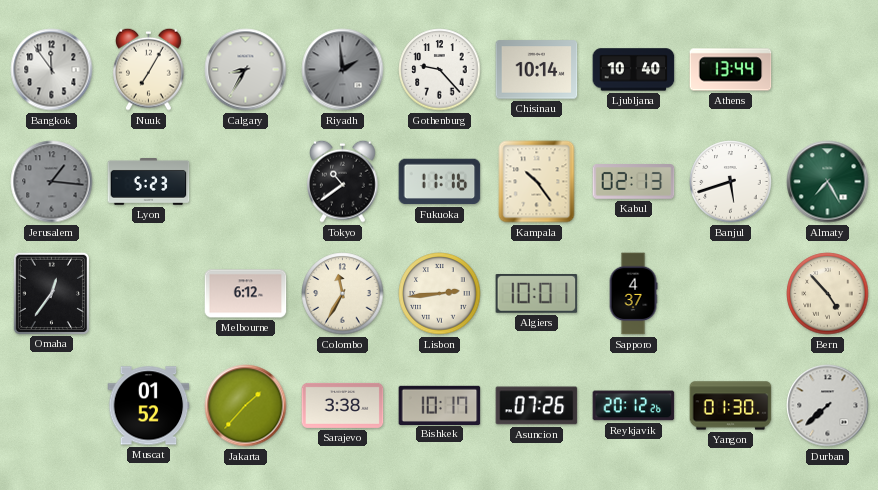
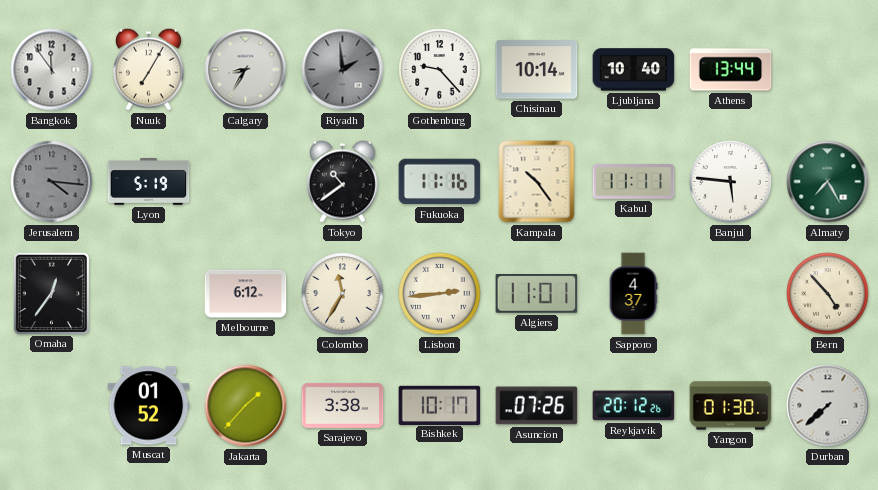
Jerusalem: 1:16 -> 4:16
Lyon: 5:23 -> 5:19
Kabul: 02:13 -> 11:11
Banjul: 5:42 -> 5:46
Algiers: 10:01 -> 11:01
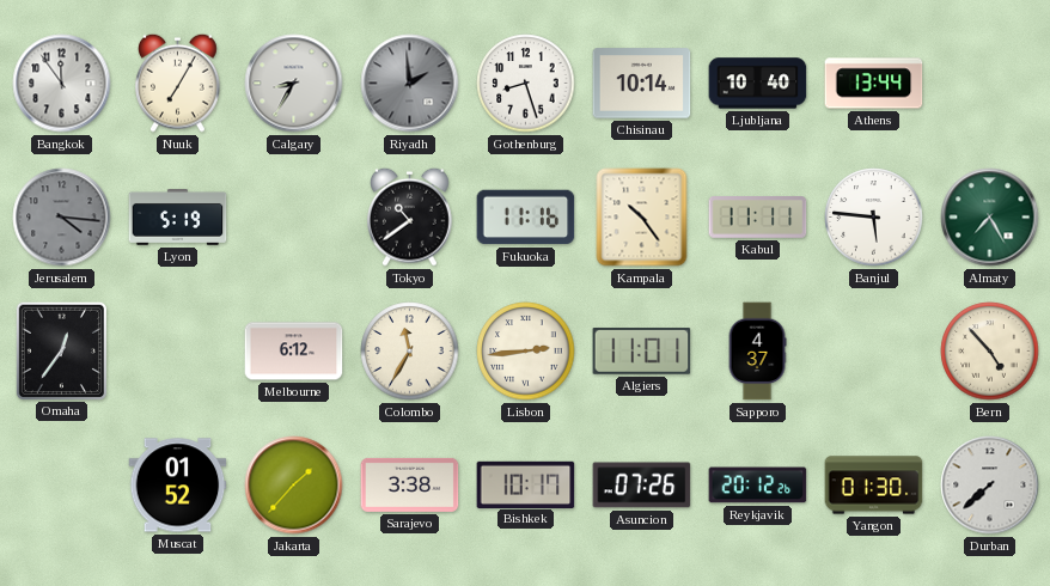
Gothenburg: 9:23 -> 8:27
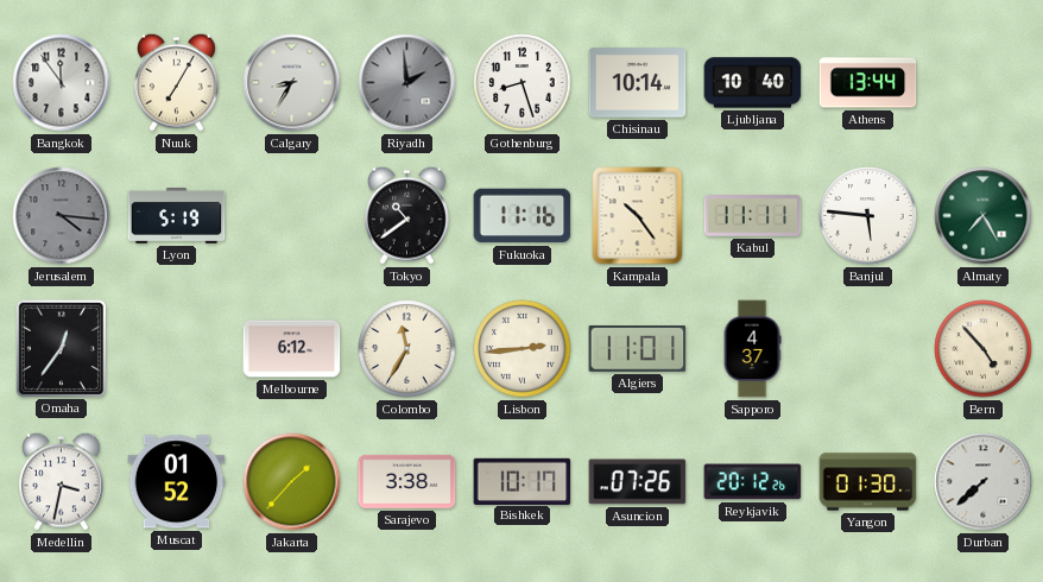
Medellin: none -> 3:32
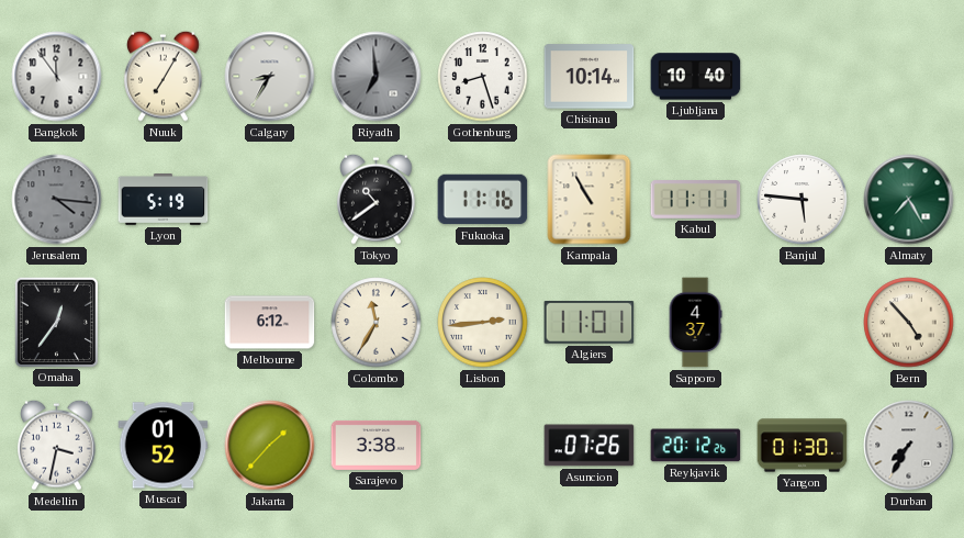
Riyadh: 1:59 -> 6:59
Athens: 13:44 -> none
Kampala: 10:24 -> 10:55
Bishkek: 10:17 -> none
Durban: 7:38 -> 7:35
